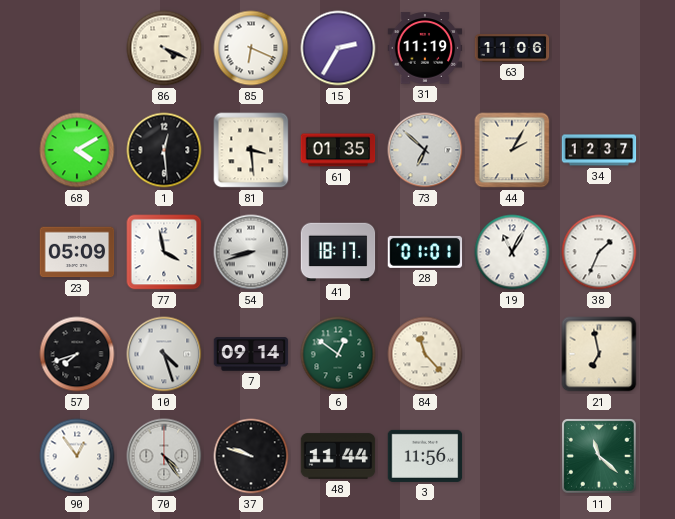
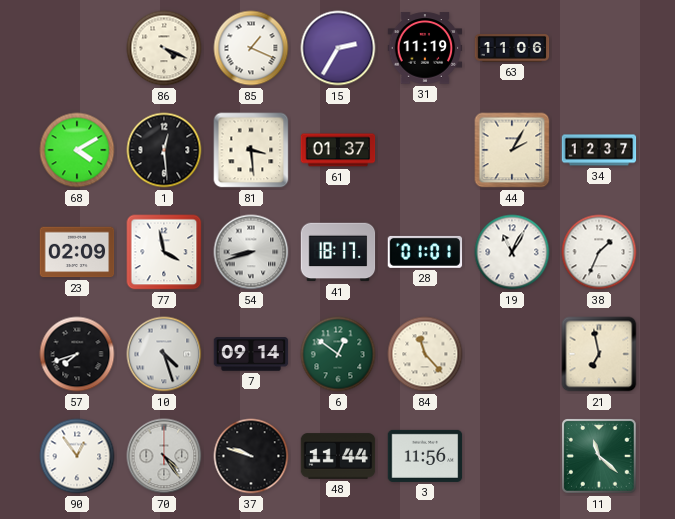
85: 6:19 -> 1:19
61: 01:35 -> 01:37
73: 6:52 -> none
23: 05:09 -> 02:09
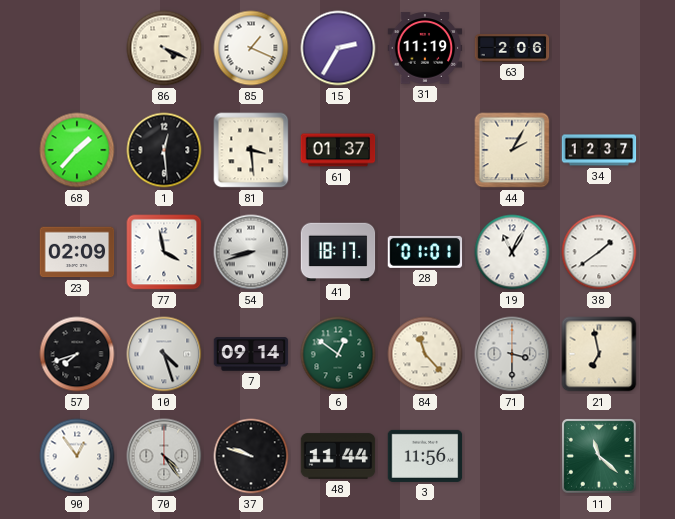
63: 11:06 -> 2:06
68: 4:10 -> 1:37
38: 1:34 -> 1:39
71: none -> 3:30
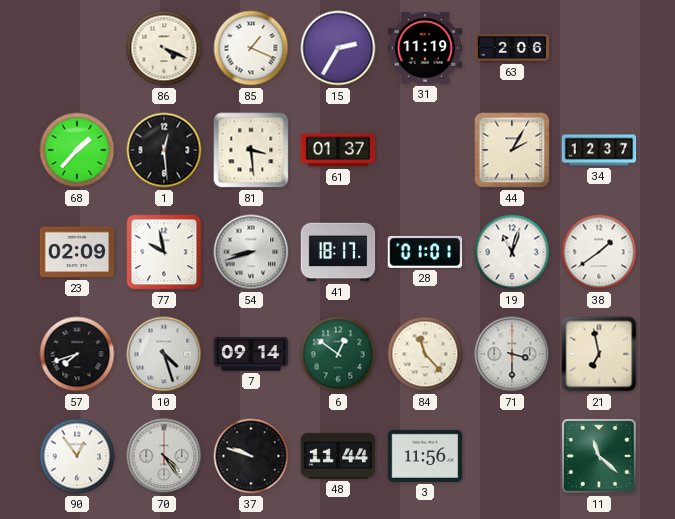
77: 3:58 -> 9:58
19: 11:05 -> 11:03
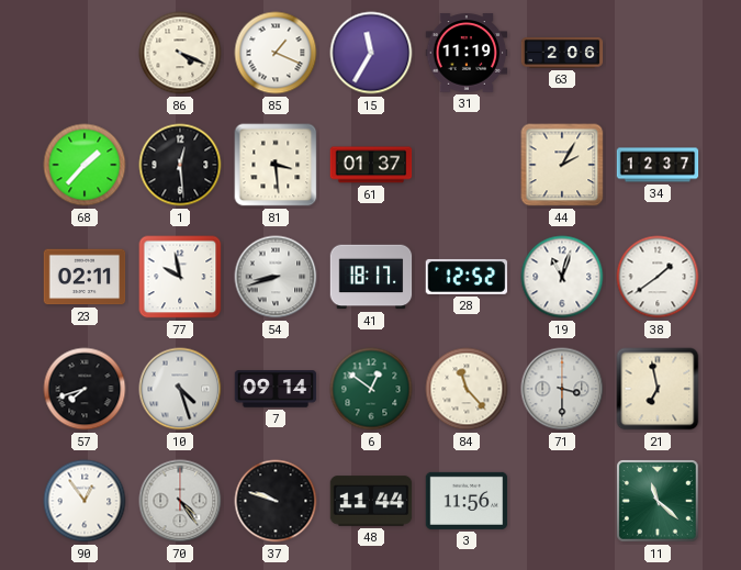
15: 2:35 -> 11:35
23: 02:09 -> 02:11
28: 01:01 -> 12:52
